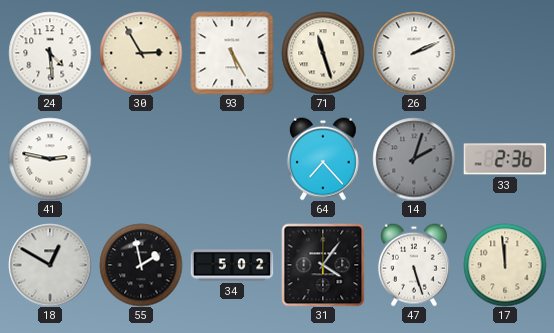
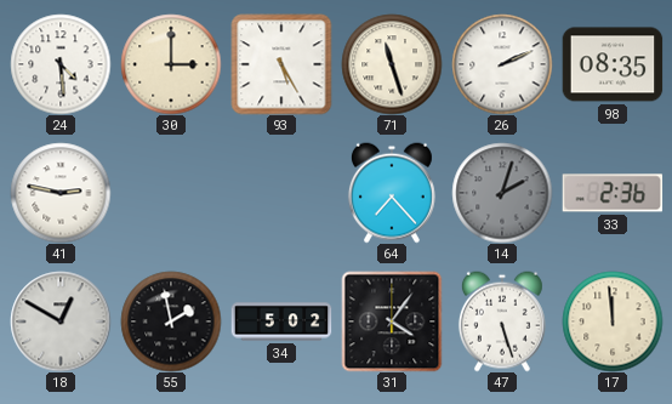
30: 2:55 -> 3:00
98: none -> 08:35
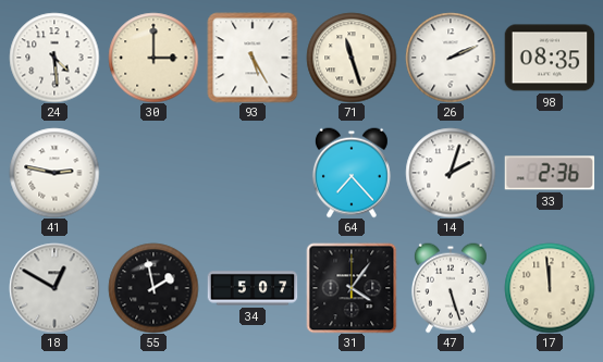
14 dial: grey -> white
34: 5:02 -> 5:07
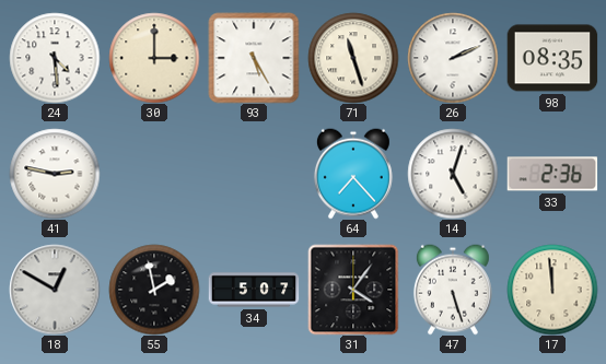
14: 2:03 -> 5:03
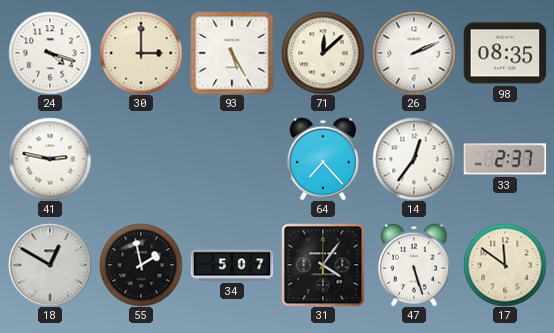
24: 4:29 -> 4:18
71: 11:27 -> 12:08
14: 5:03 -> 12:36
33: 2:36 -> 2:37
17: 11:59 -> 11:51
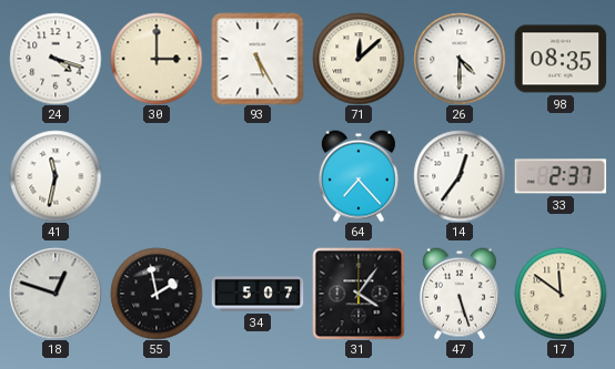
26: 2:11 -> 4:30
41: 2:47 -> 11:32
18: 12:50 -> 12:48
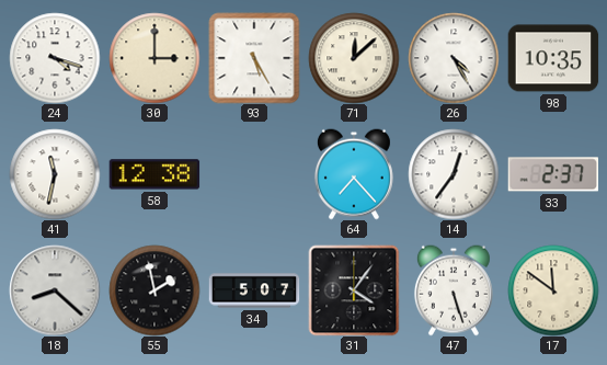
26: 4:30 -> 4:25
98: 08:35 -> 10:35
58: none -> 12:38
18: 12:48 -> 8:22
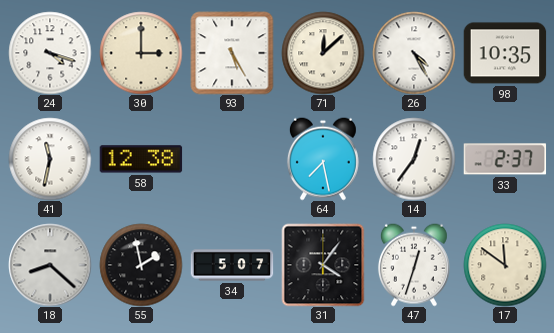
64: 7:23 -> 7:28
47: 5:27 -> 12:33
